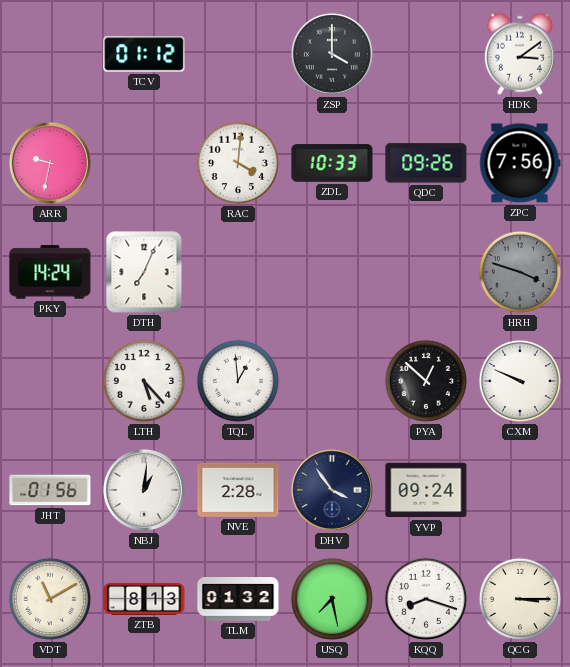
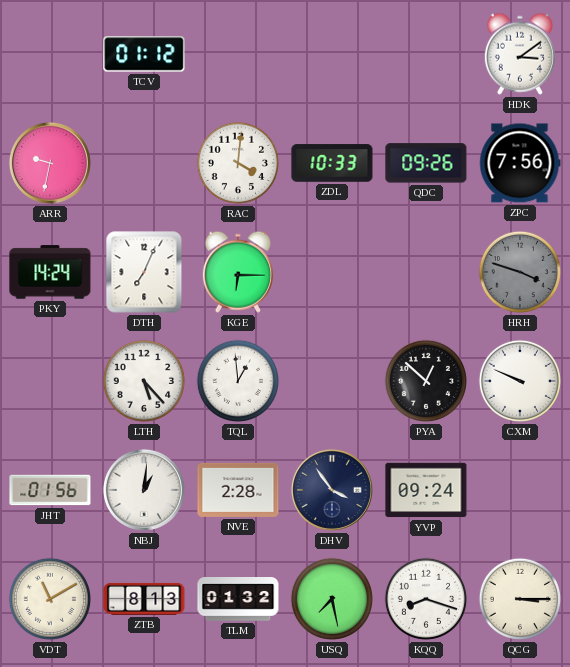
ZSP: 4:00 -> none
KGE: none -> 6:15
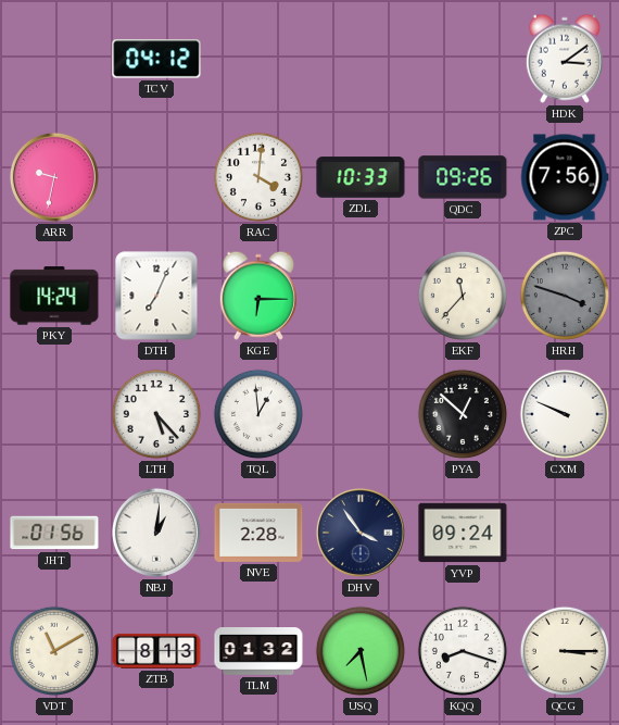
TCV: 01:12 -> 04:12
EKF: none -> 11:37
